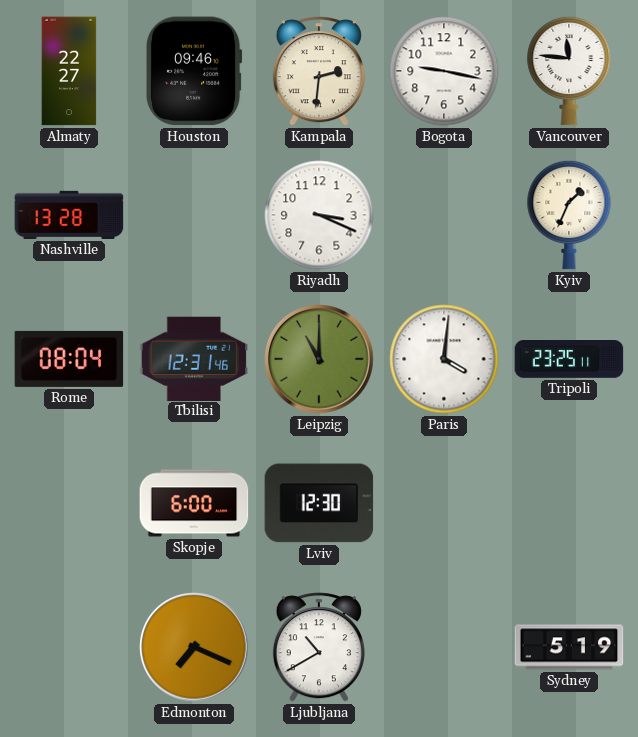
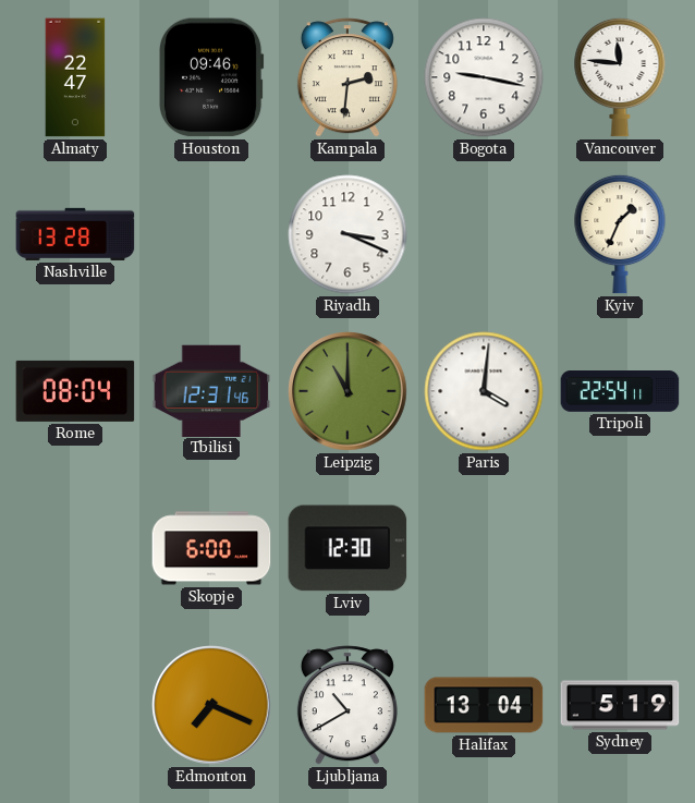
Almaty: 22:27 -> 22:47
Tripoli: 23:25 -> 22:54
Halifax: none -> 13:04
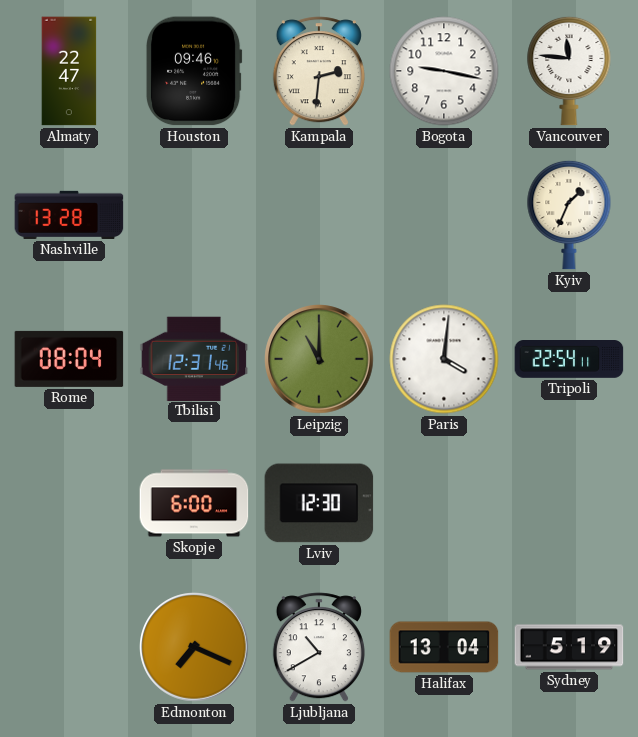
Riyadh: 3:19 -> none
